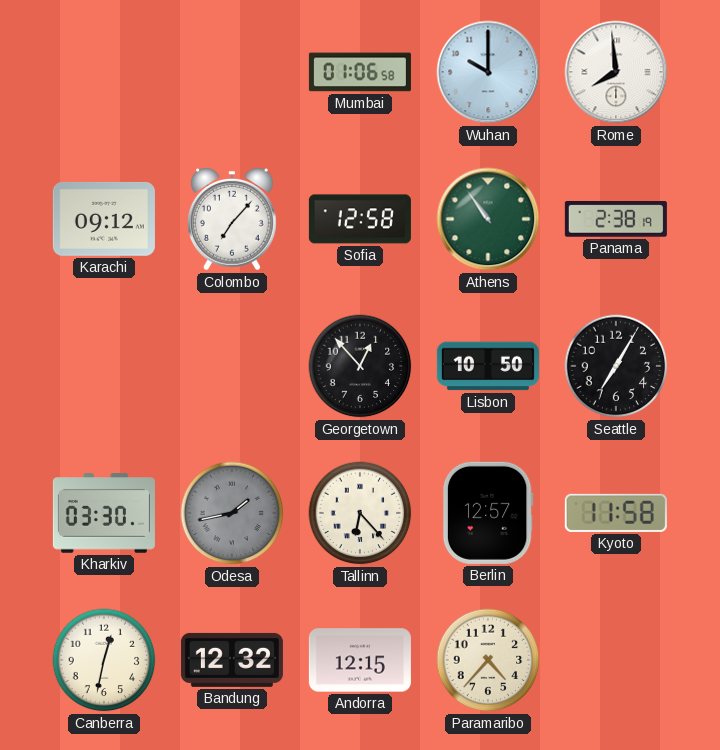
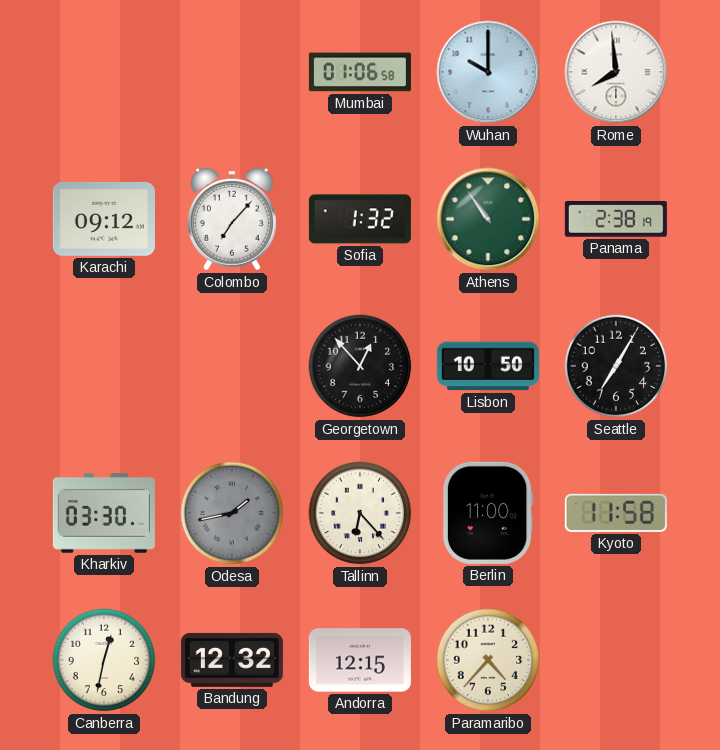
Sofia: 12:58 -> 1:32
Berlin: 12:57 -> 11:00
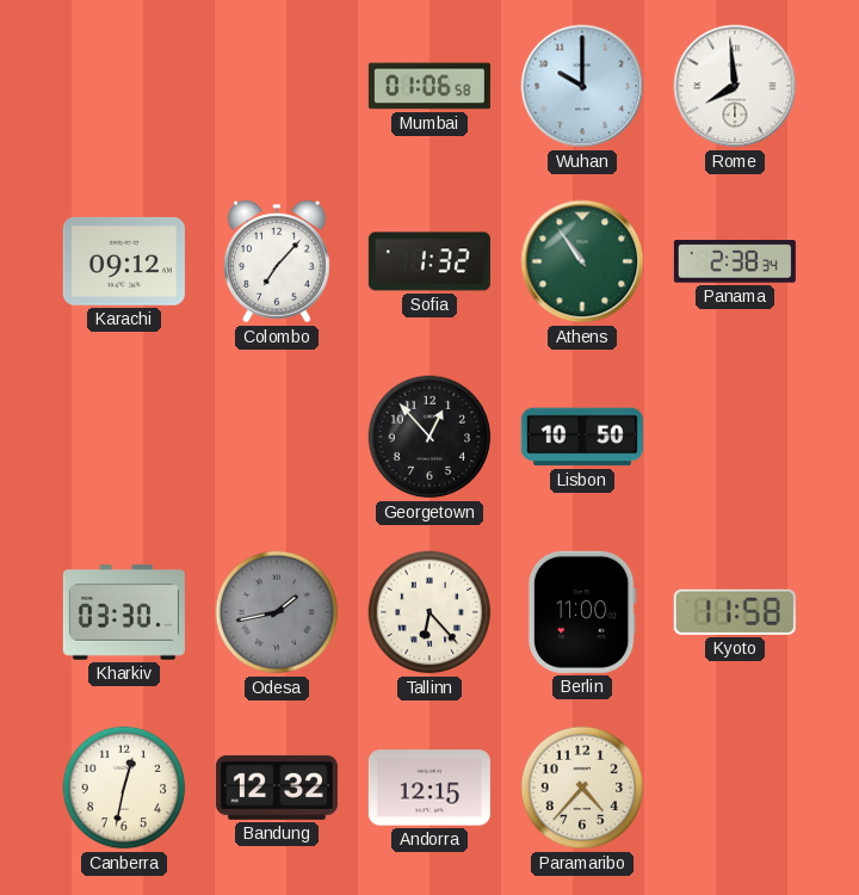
Panama: 2:38:19 -> 2:38:34
Seattle: 7:05 -> none
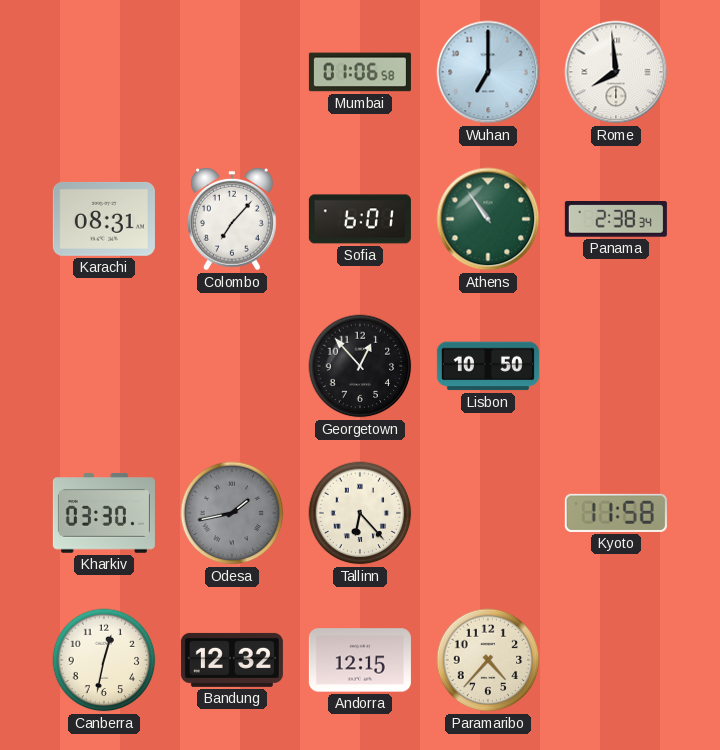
Wuhan: 10:00 -> 7:00
Karachi: 09:12 -> 08:31
Sofia: 1:32 -> 6:01
Berlin: 11:00 -> none
